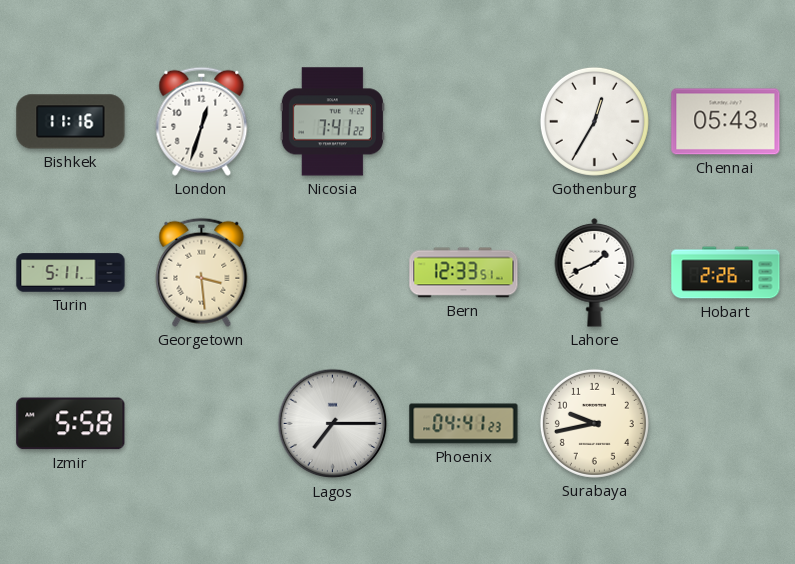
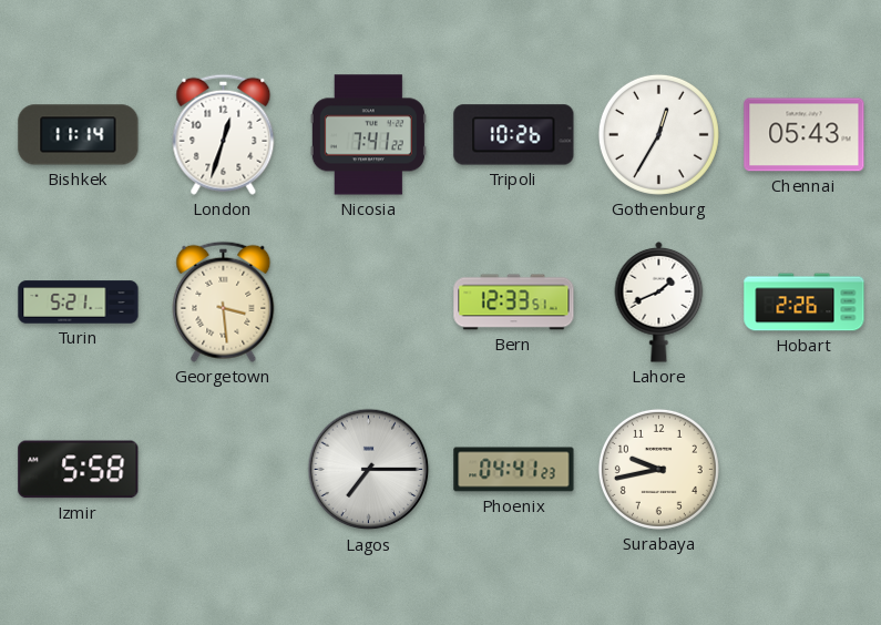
Bishkek: 11:16 -> 11:14
Tripoli: none -> 10:26
Turin: 5:11 -> 5:21
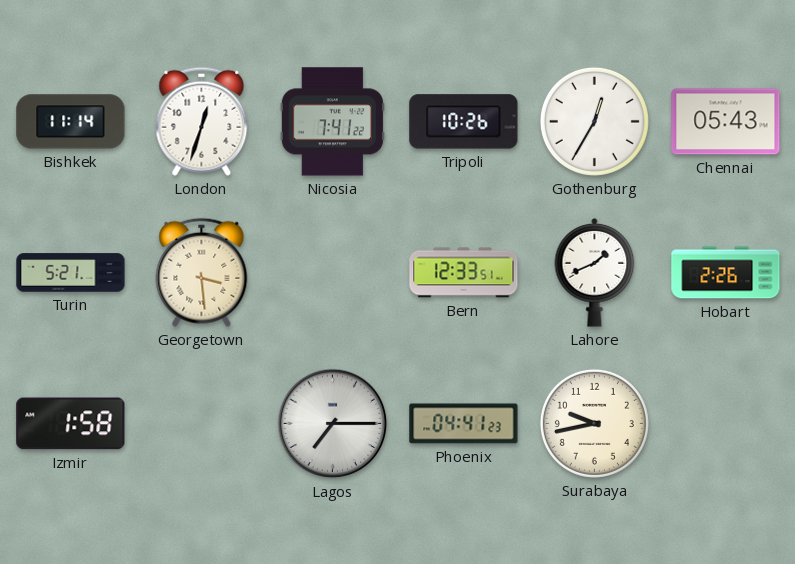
Izmir: 5:58 -> 1:58
